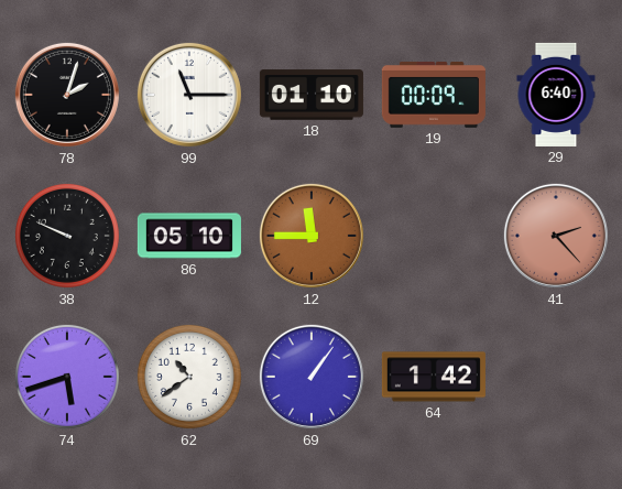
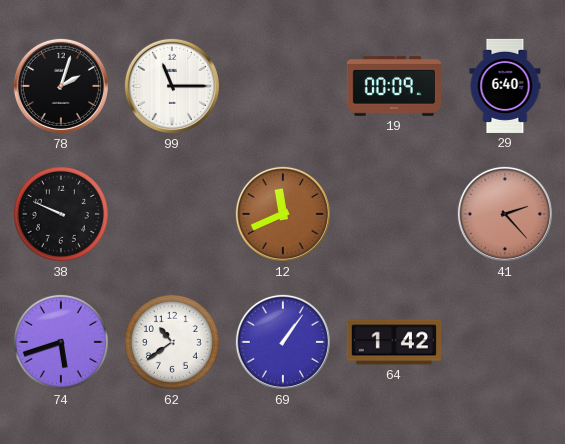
18: 01:10 -> none
86: 05:10 -> none
12: 11:45 -> 11:41
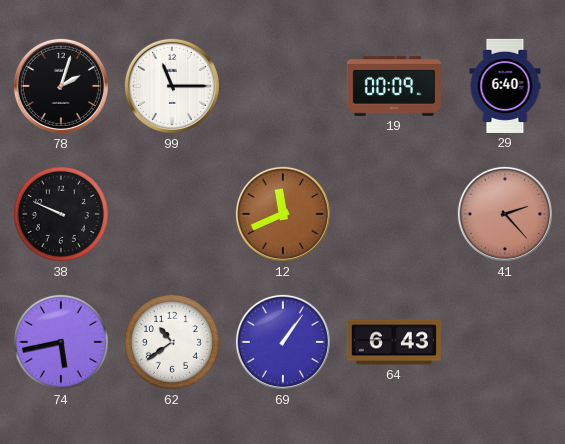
74: 5:42 -> 5:43
64: 1:42 -> 6:43
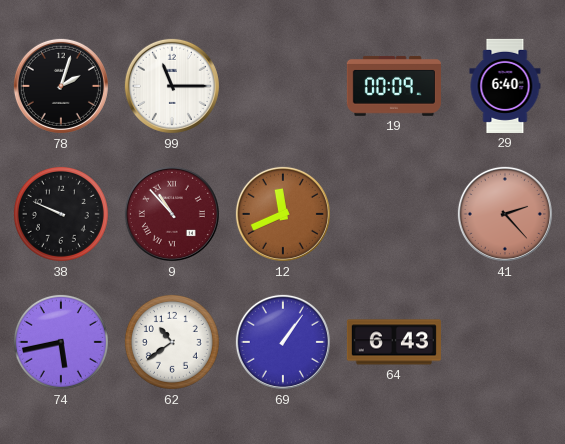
9: none -> 10:53
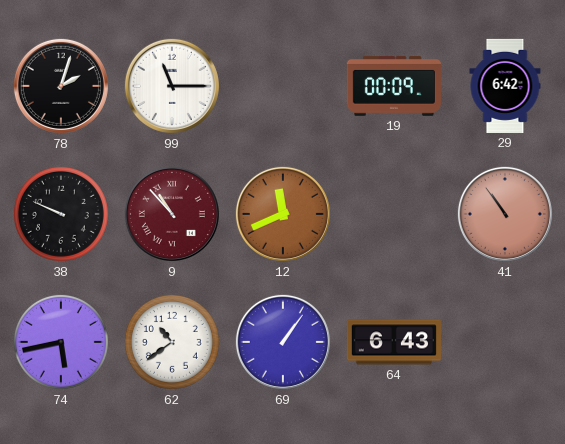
29: 6:40 -> 6:42
41: 2:23 -> 10:54
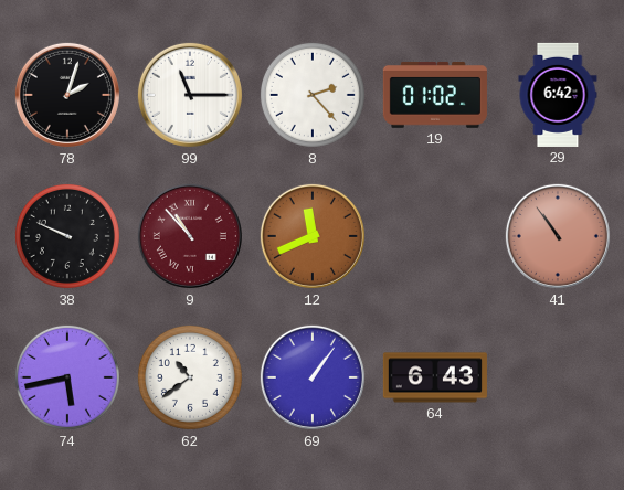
8: none -> 2:23
19: 00:09 -> 01:02
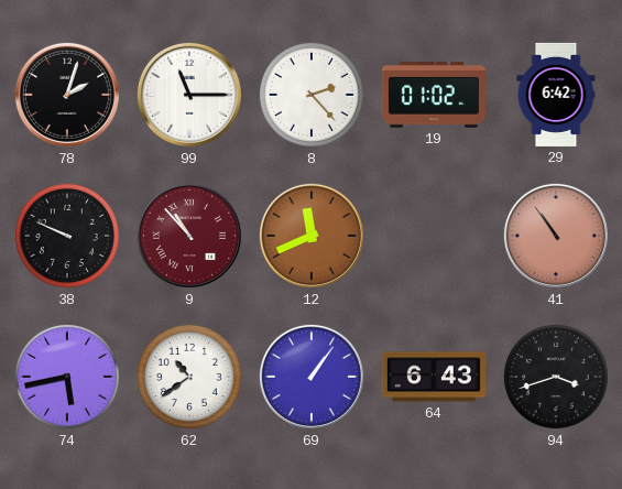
94: none -> 3:42
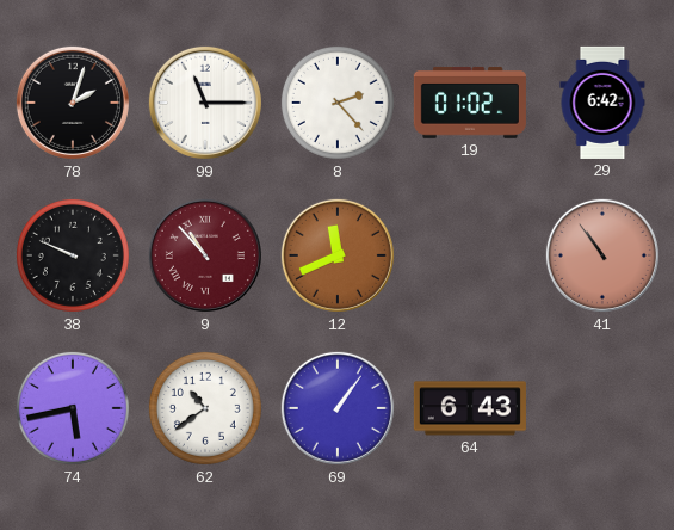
94: 3:42 -> none
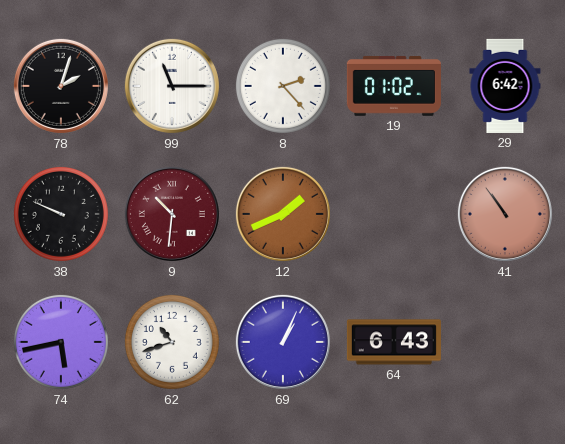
9: 10:53 -> 10:31
12: 11:41 -> 1:41
62: 10:39 -> 10:42
69: 1:06 -> 1:04
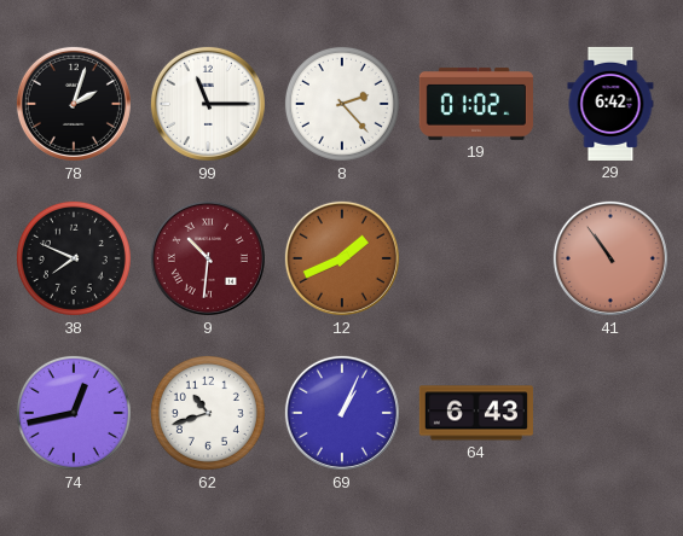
38: 9:49 -> 7:49
74: 5:43 -> 12:43
